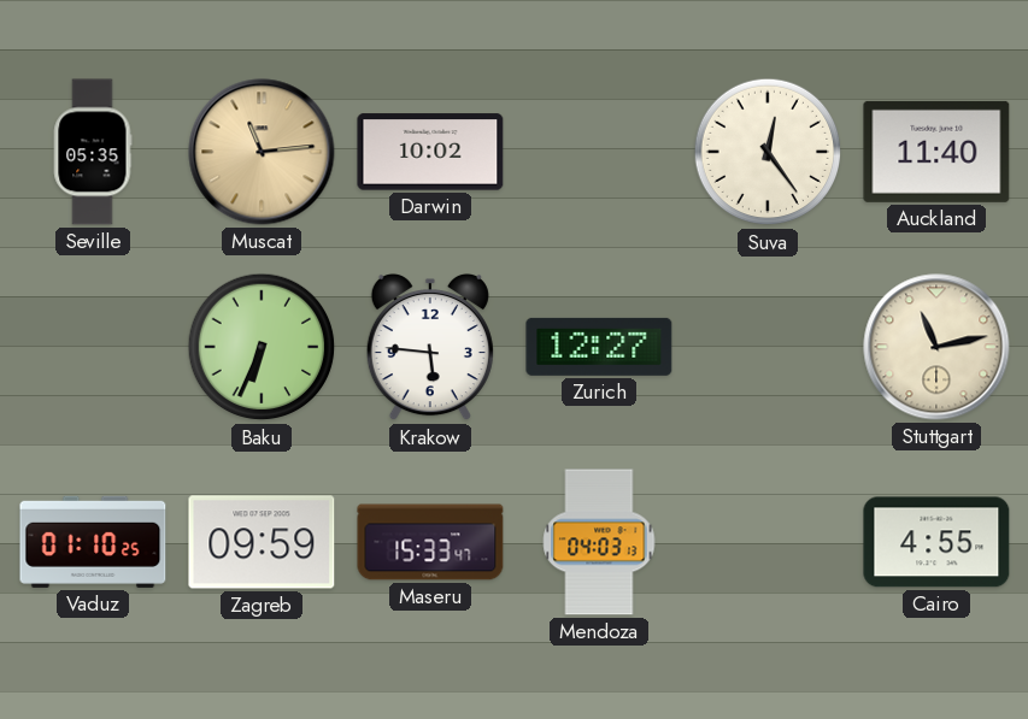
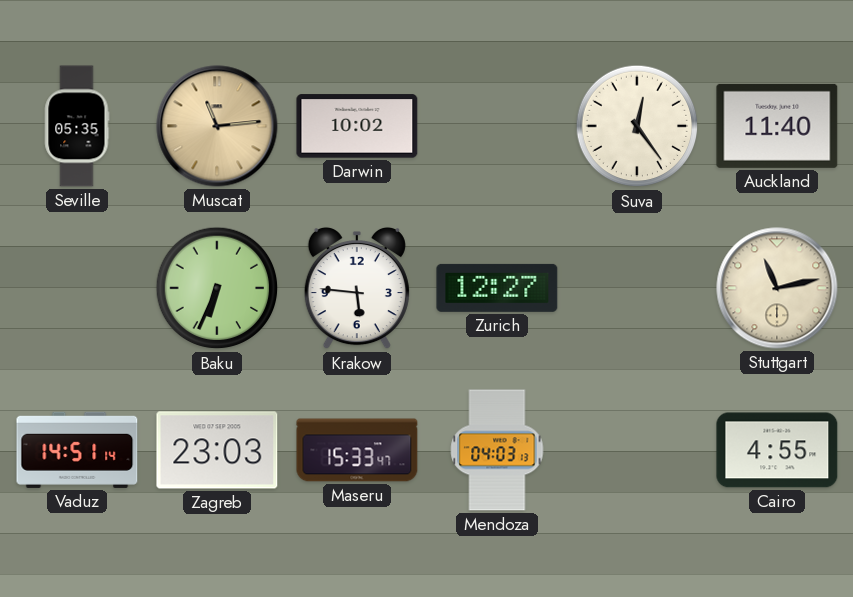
Vaduz: 01:10 -> 14:51
Zagreb: 09:59 -> 23:03
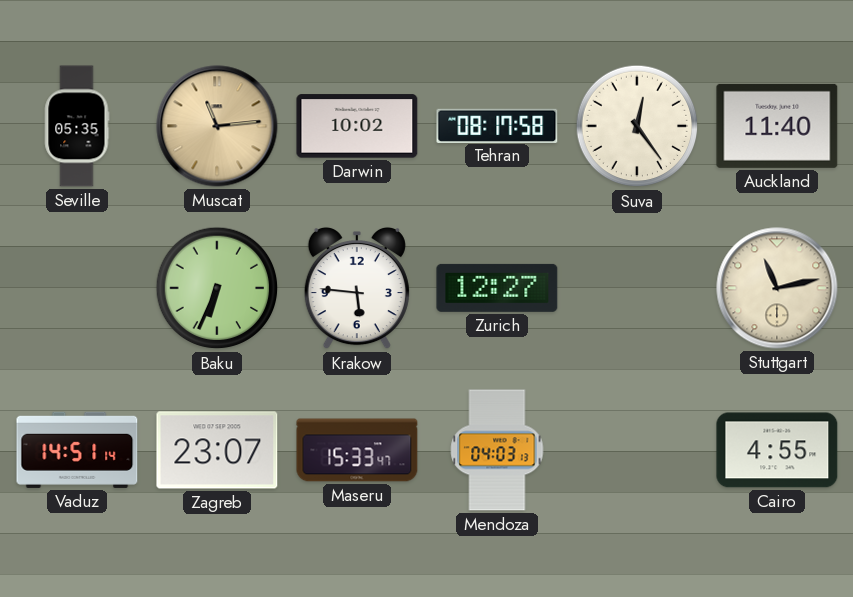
Tehran: none -> 08:17
Zagreb: 23:03 -> 23:07
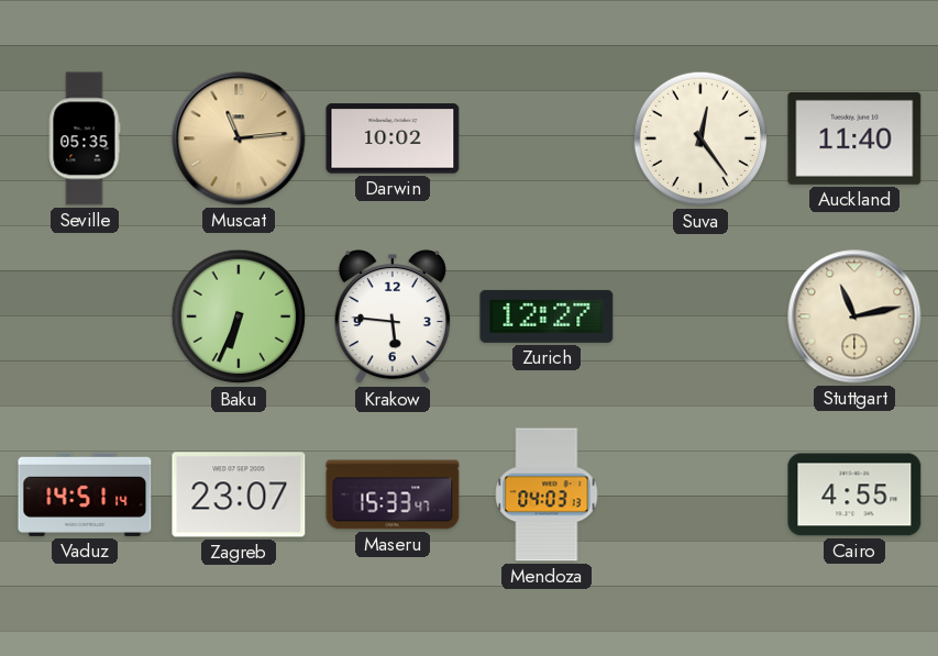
Tehran: 08:17 -> none
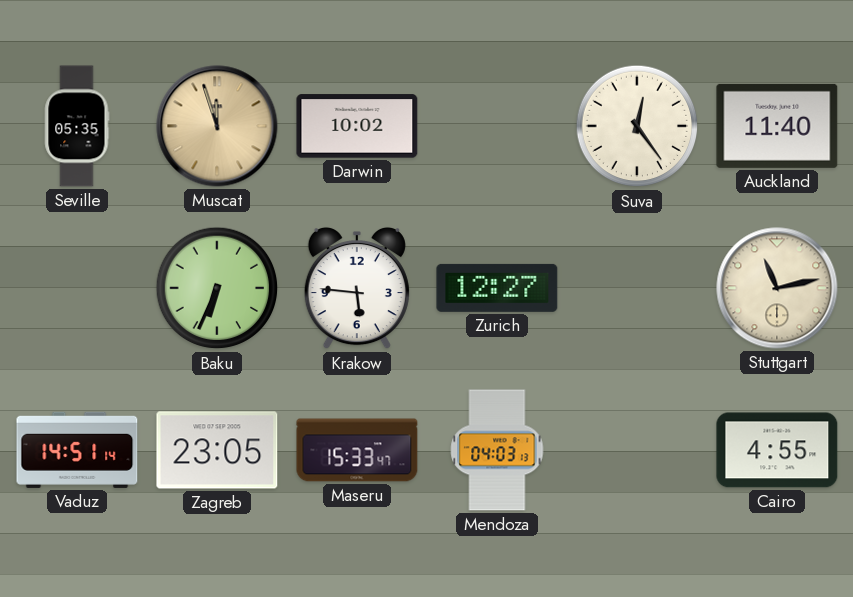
Muscat: 11:14 -> 11:57
Zagreb: 23:07 -> 23:05
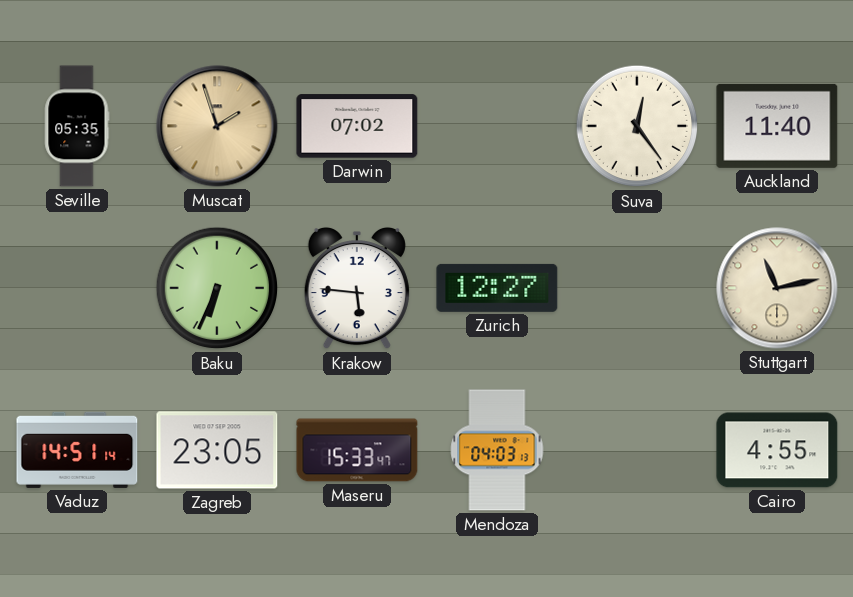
Muscat: 11:57 -> 1:57
Darwin: 10:02 -> 07:02
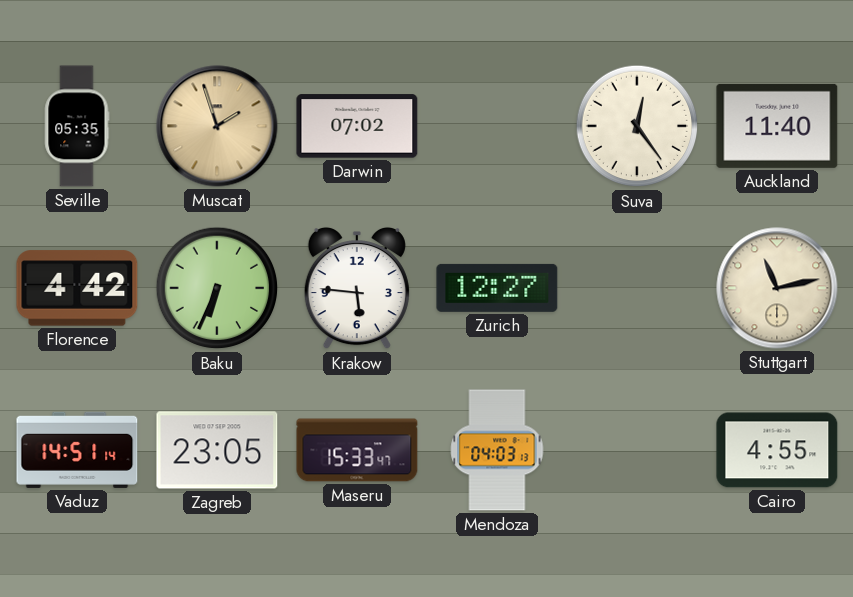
Florence: none -> 4:42
